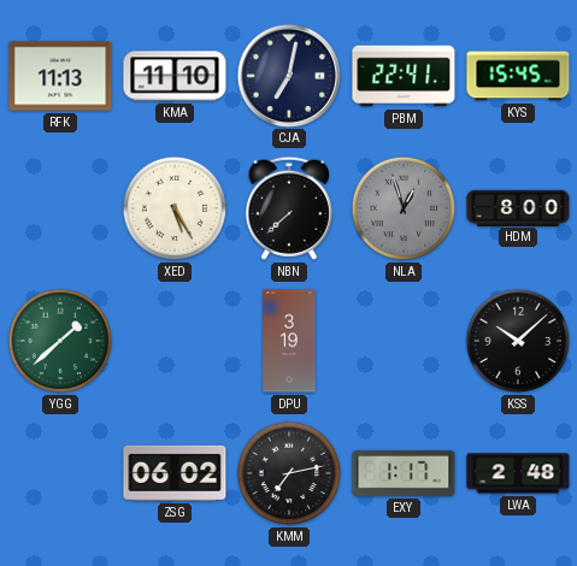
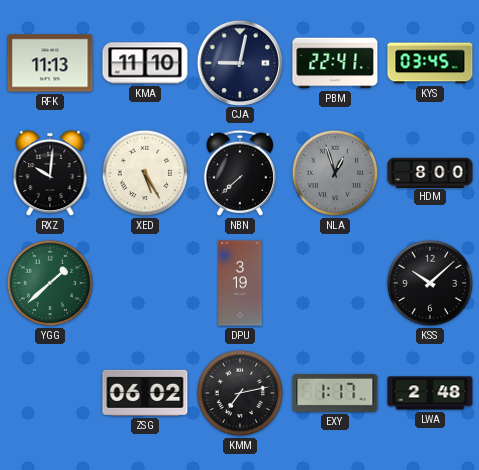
CJA: 7:02 -> 9:02
KYS: 15:45 -> 03:45
RXZ: none -> 10:01
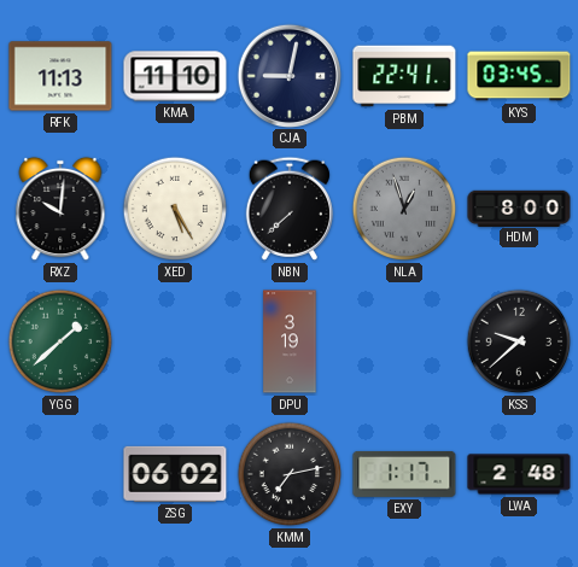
KSS: 10:08 -> 9:38
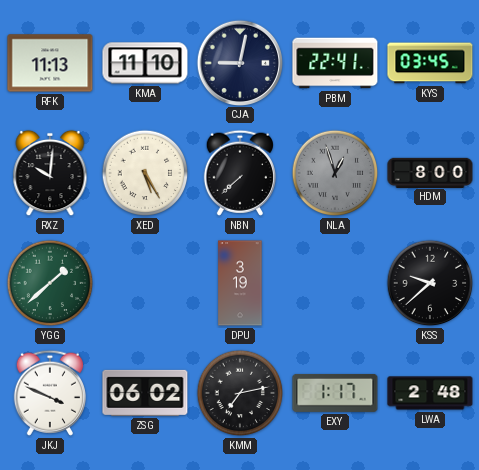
JKJ: none -> 3:49
